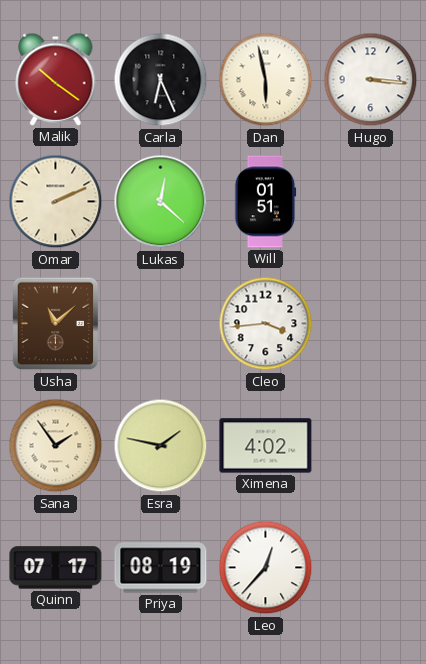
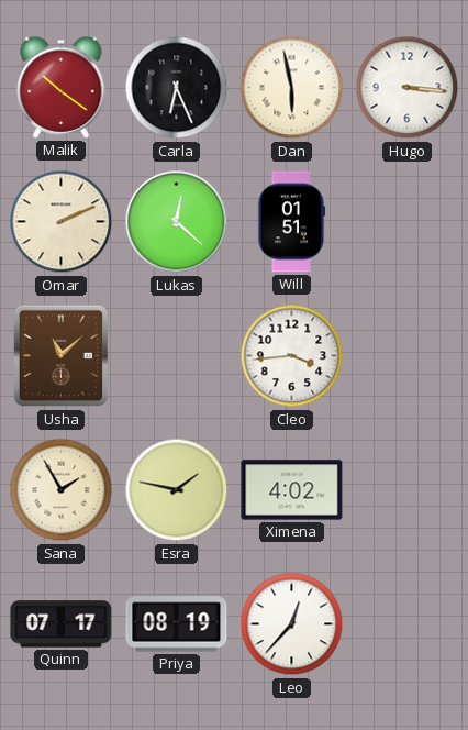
Sana: 1:54 -> 1:55
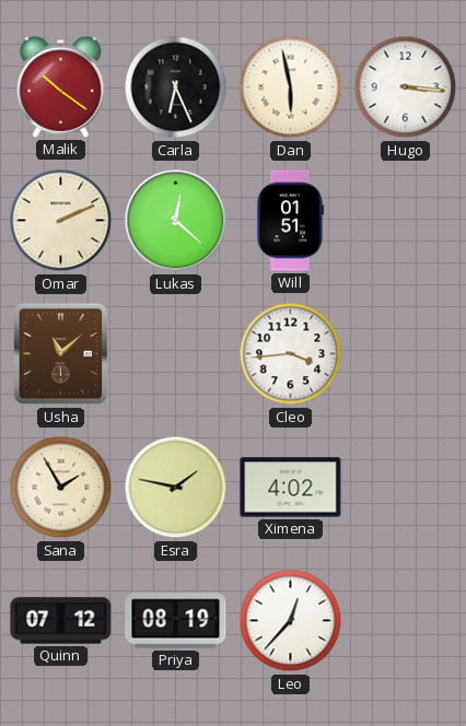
Quinn: 07:17 -> 07:12
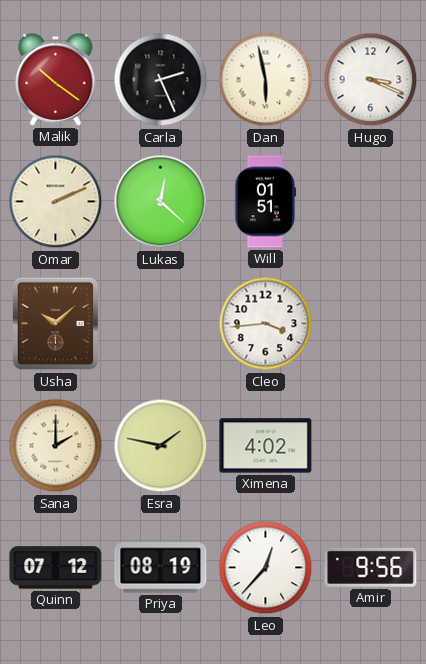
Carla: 6:26 -> 2:26
Hugo: 3:16 -> 3:19
Usha: 11:08 -> 10:08
Sana: 1:55 -> 2:00
Amir: none -> 9:56
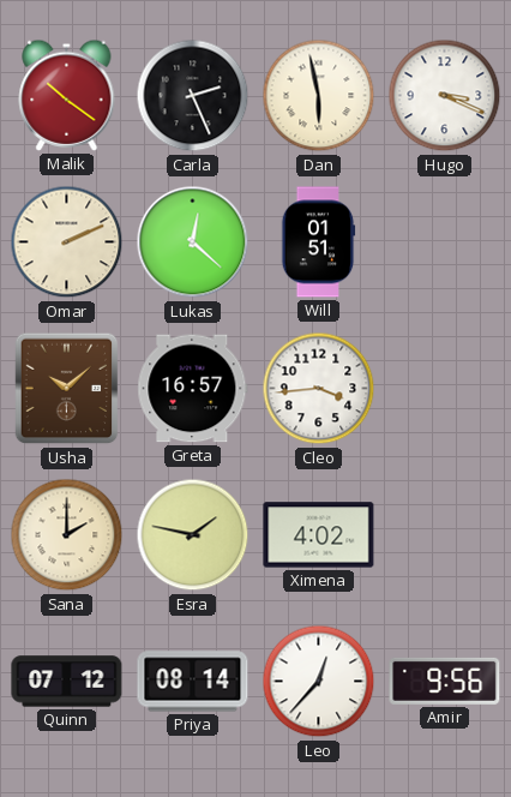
Greta: none -> 16:57
Priya: 08:19 -> 08:14
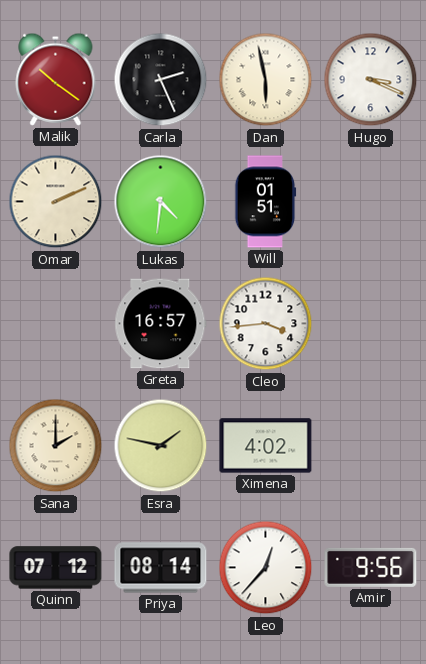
Lukas: 12:22 -> 4:31
Usha: 10:08 -> none
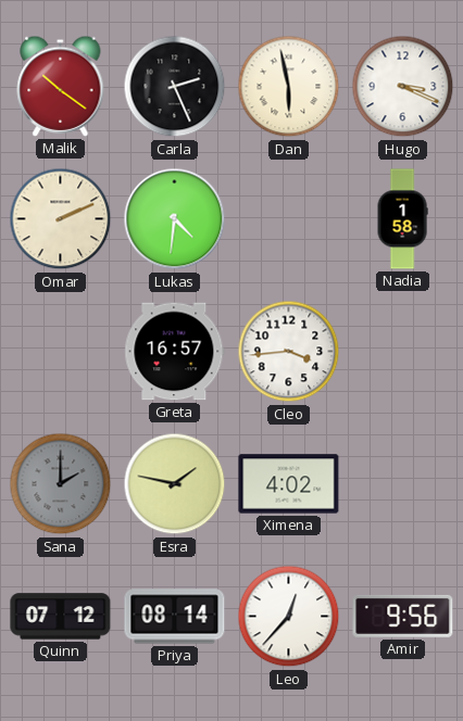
Will: 01:51 -> none
Nadia: none -> 1:58
Sana dial: cream -> grey
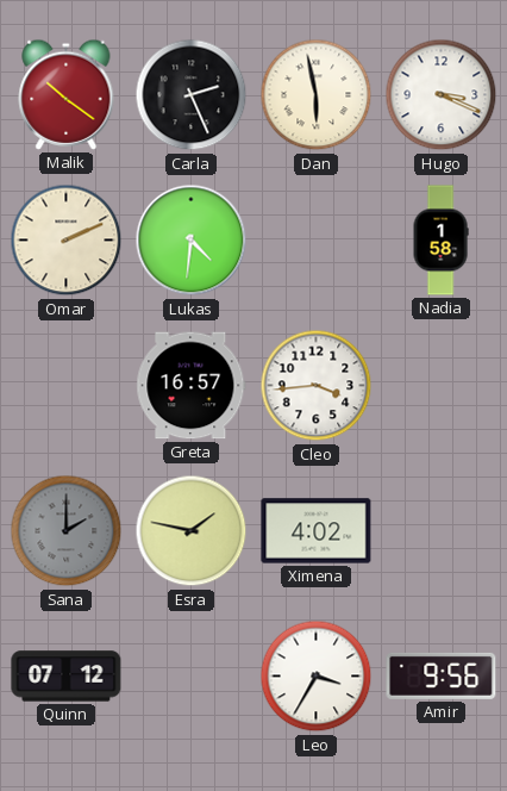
Priya: 08:14 -> none
Leo: 12:37 -> 3:35
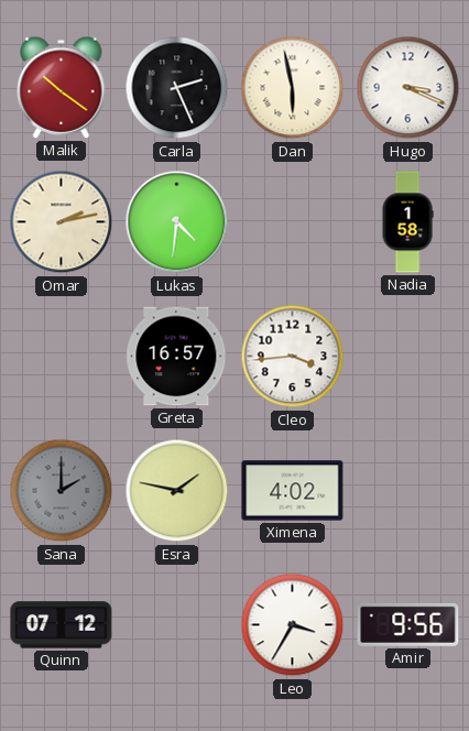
Omar: 2:11 -> 2:13
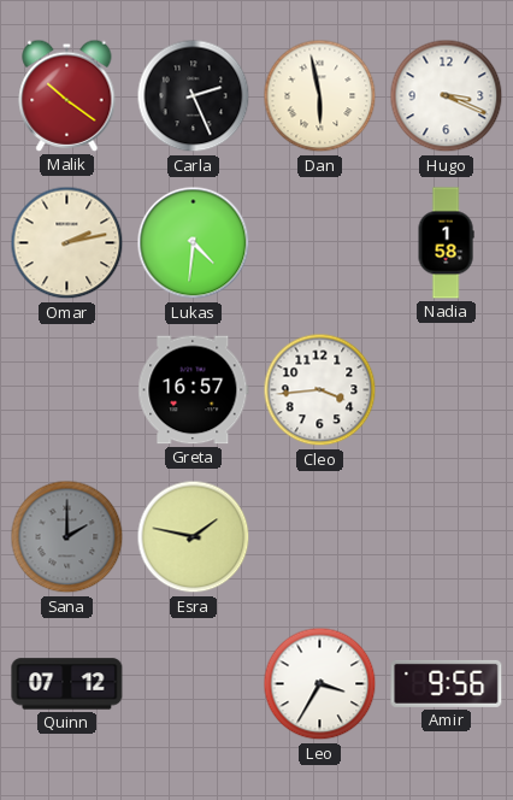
Ximena: 4:02 -> none
